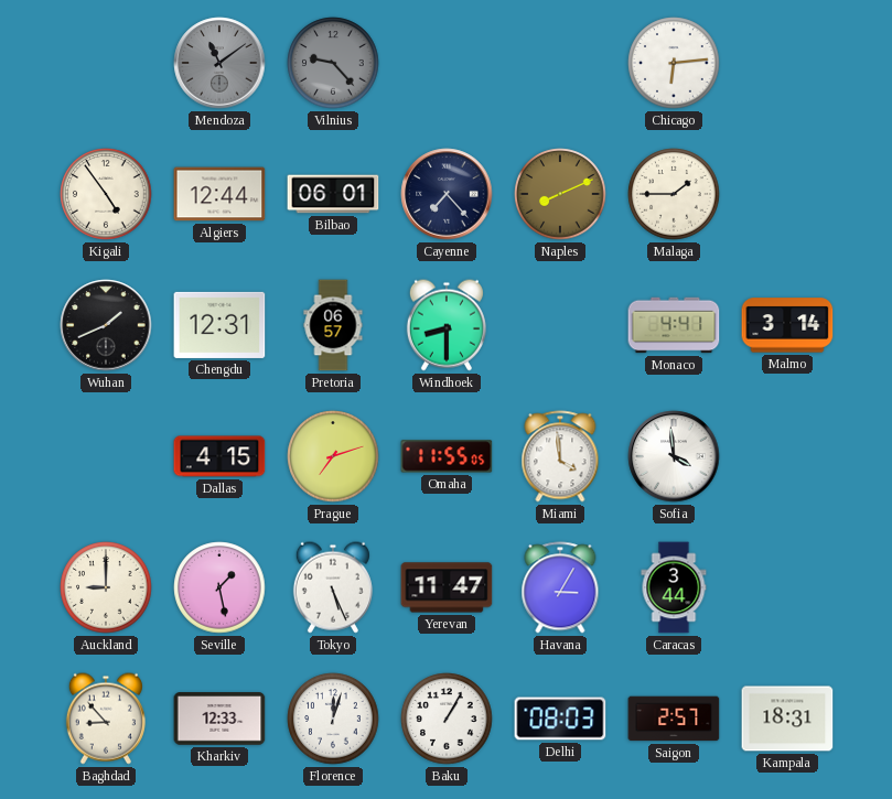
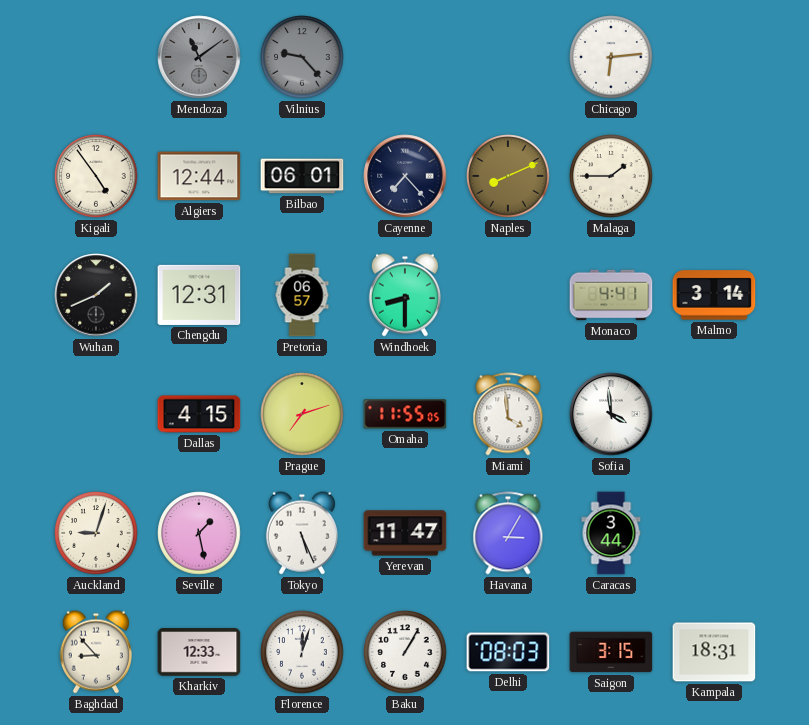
Auckland: 9:00 -> 9:03
Saigon: 2:57 -> 3:15
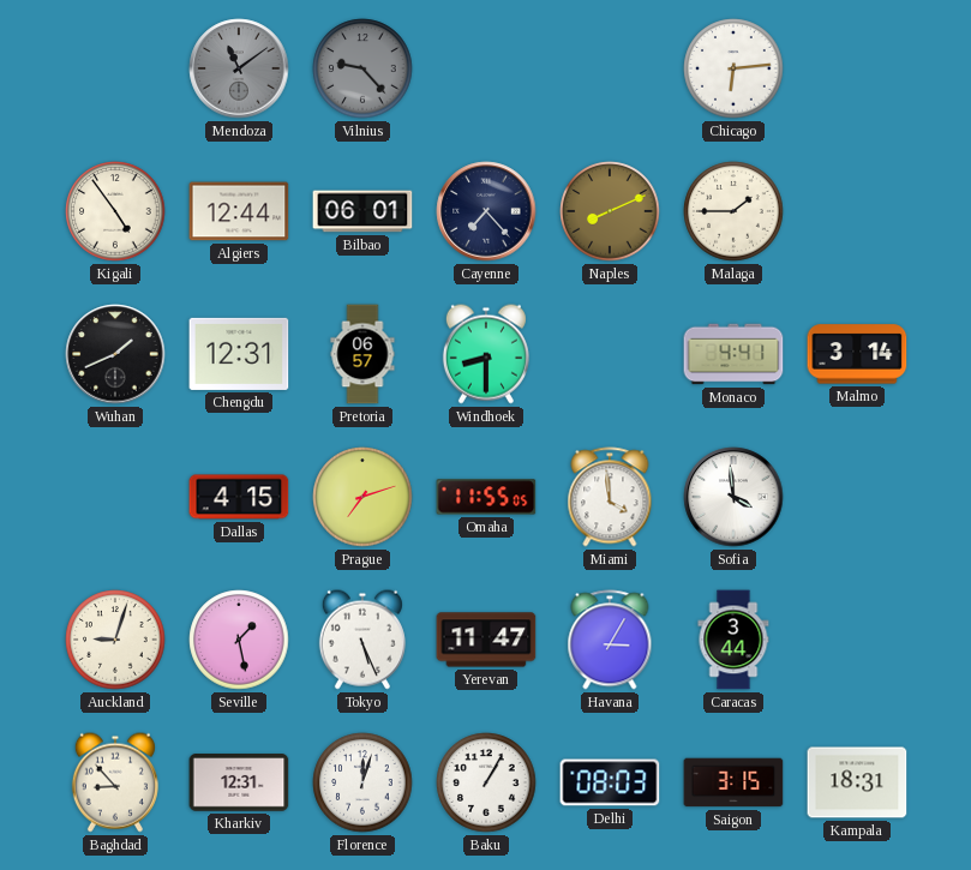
Kharkiv: 12:33 -> 12:31
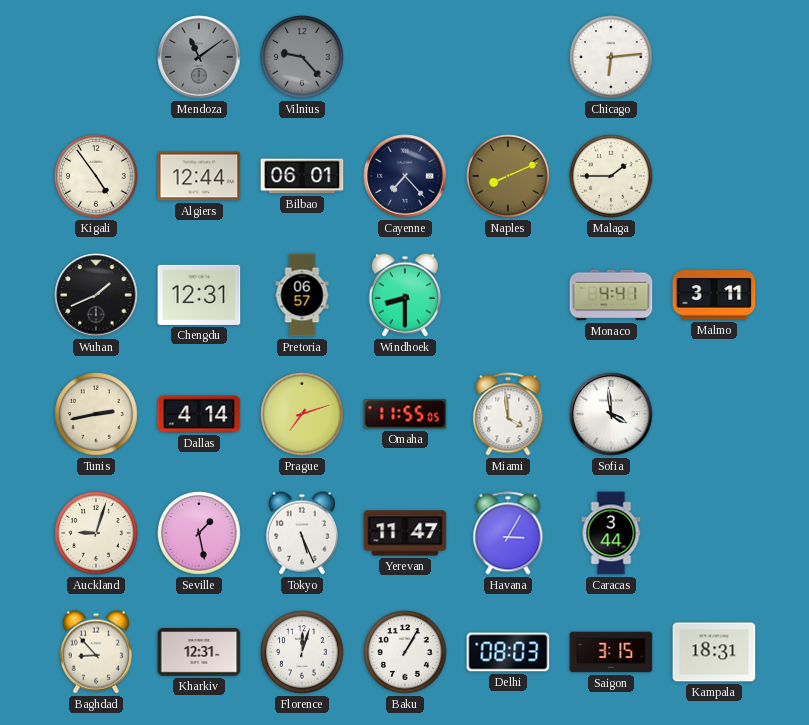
Malmo: 3:14 -> 3:11
Tunis: none -> 2:43
Dallas: 4:15 -> 4:14
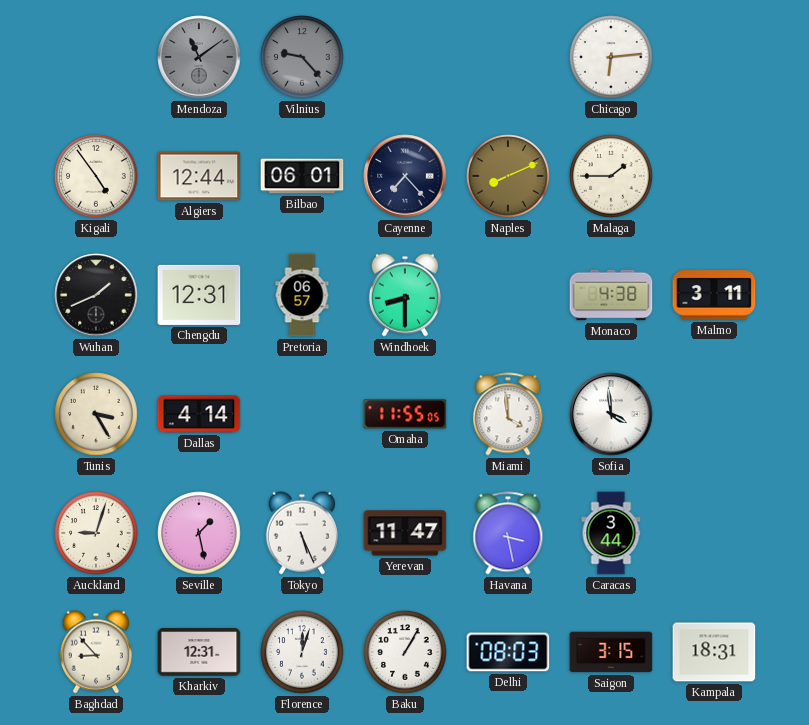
Monaco: 4:41 -> 4:38
Tunis: 2:43 -> 3:25
Prague: 7:12 -> none
Havana: 3:05 -> 3:28
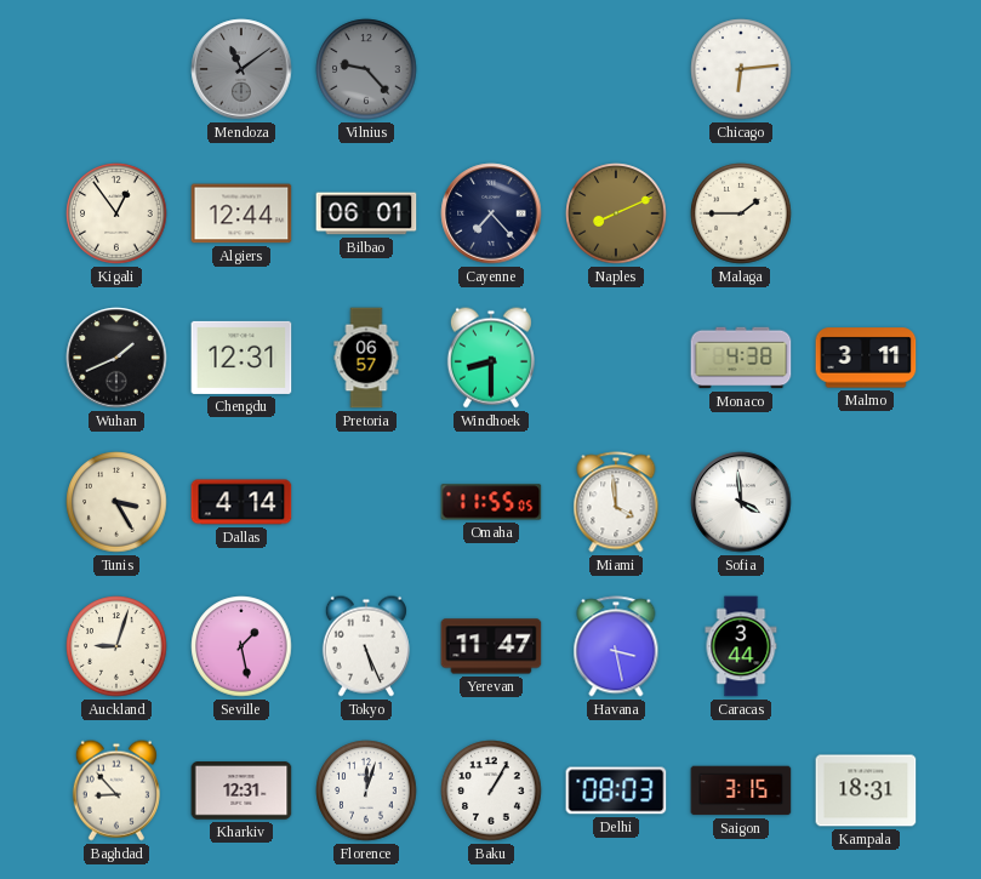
Kigali: 4:54 -> 12:54
